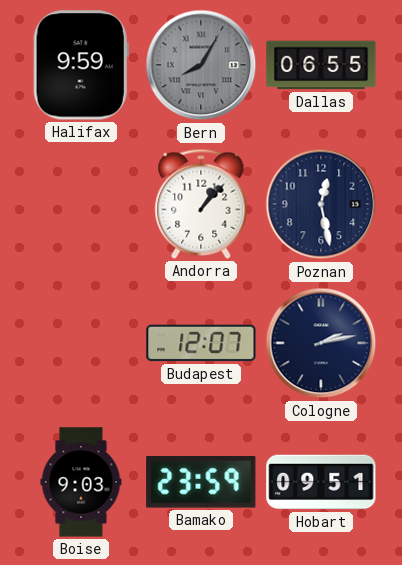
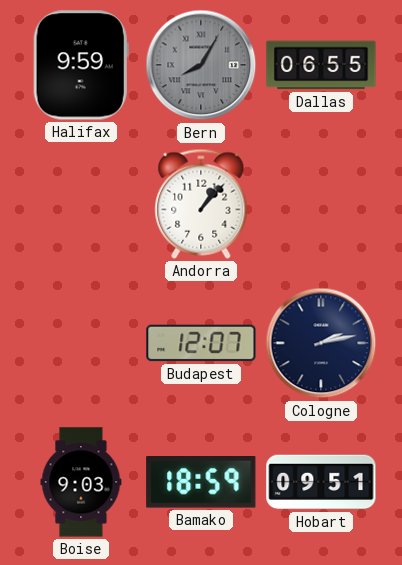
Poznan: 12:28 -> none
Bamako: 23:59 -> 18:59
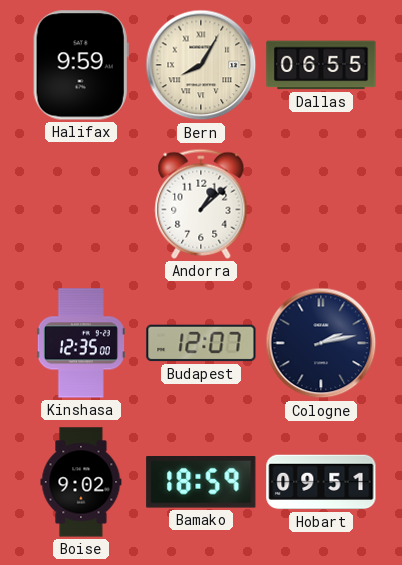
Bern dial: grey -> cream
Andorra: 1:07 -> 1:08
Kinshasa: none -> 12:35
Boise: 9:03 -> 9:02
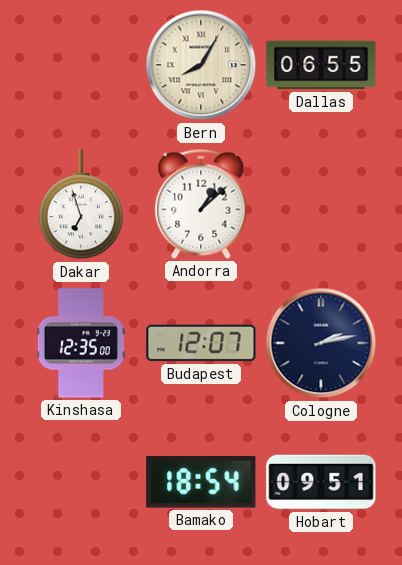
Halifax: 9:59 -> none
Dakar: none -> 6:57
Boise: 9:02 -> none
Bamako: 18:59 -> 18:54
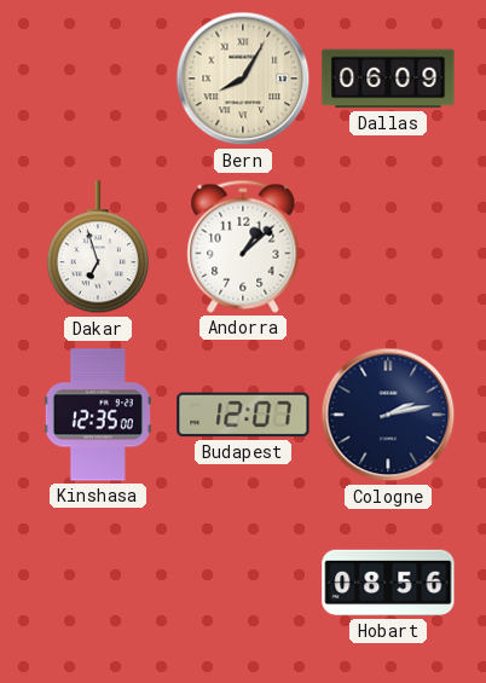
Dallas: 06:55 -> 06:09
Bamako: 18:54 -> none
Hobart: 09:51 -> 08:56
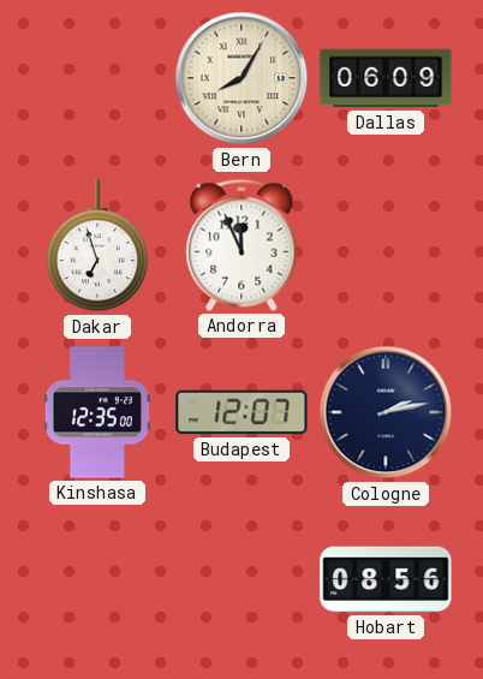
Andorra: 1:08 -> 11:56
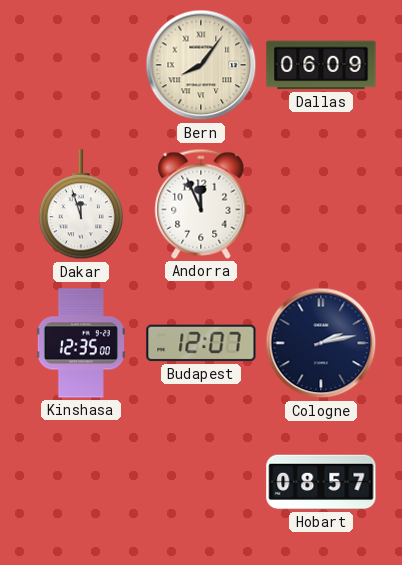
Bern: 8:05 -> 8:06
Dakar: 6:57 -> 11:57
Hobart: 08:56 -> 08:57
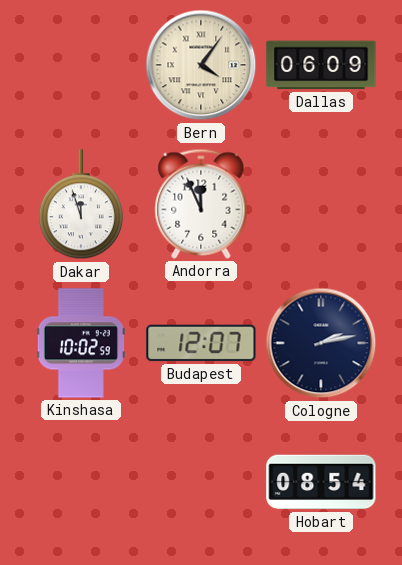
Bern: 8:06 -> 4:06
Kinshasa: 12:35 -> 10:02
Hobart: 08:57 -> 08:54
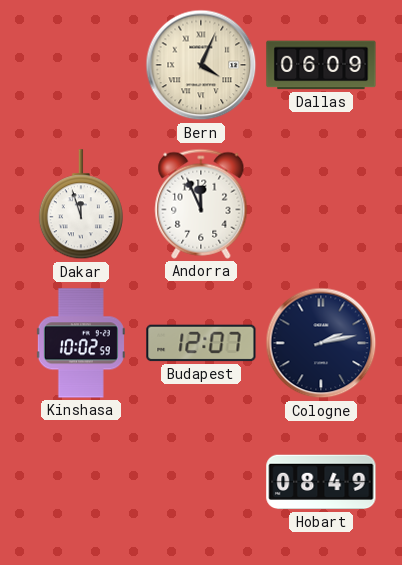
Bern: 4:06 -> 4:04
Hobart: 08:54 -> 08:49
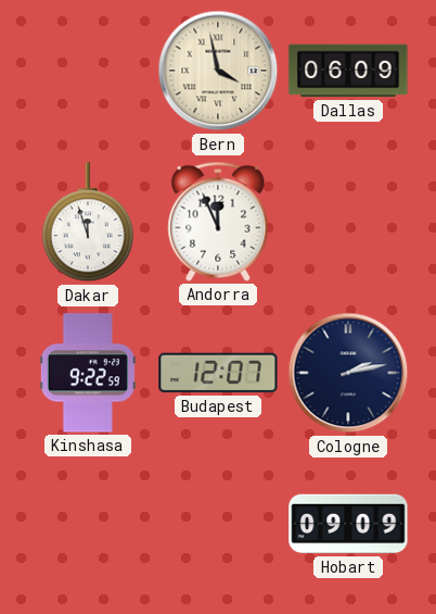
Bern: 4:04 -> 3:58
Kinshasa: 10:02 -> 9:22
Hobart: 08:49 -> 09:09
